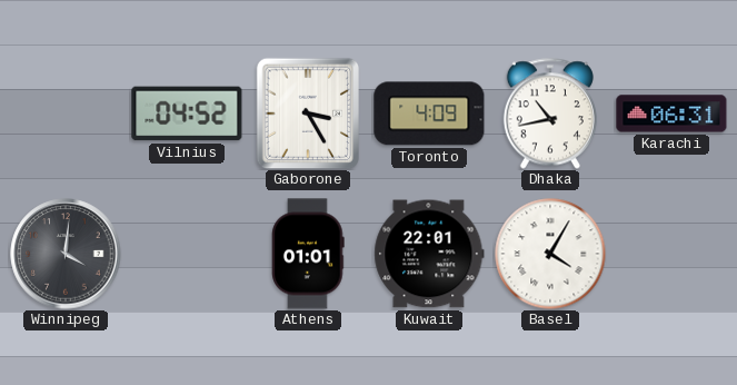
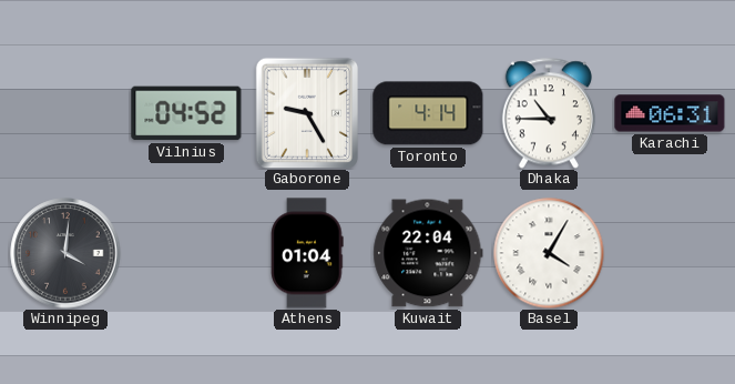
Gaborone: 3:25 -> 9:25
Toronto: 4:09 -> 4:14
Dhaka: 10:43 -> 10:45
Athens: 01:01 -> 01:04
Kuwait: 22:01 -> 22:04
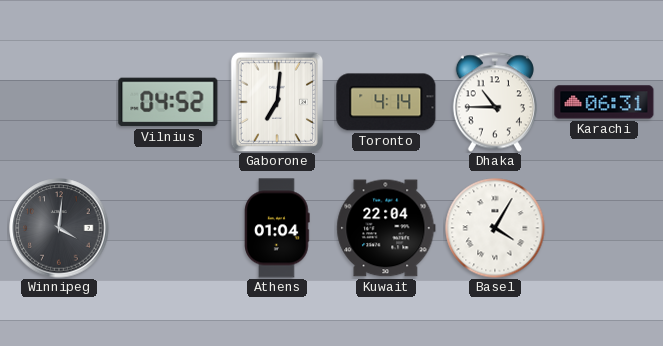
Gaborone: 9:25 -> 7:01
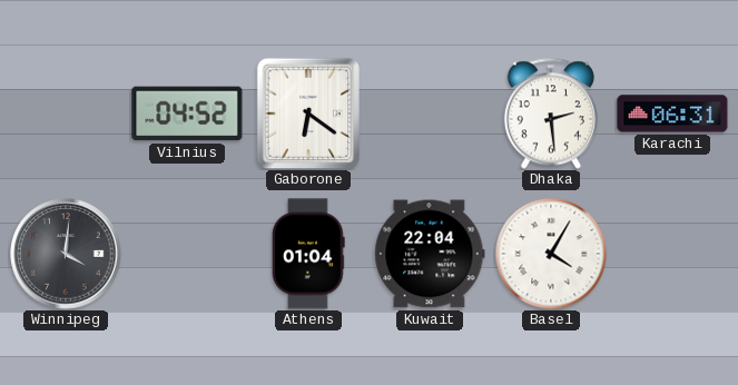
Gaborone: 7:01 -> 6:21
Toronto: 4:14 -> none
Dhaka: 10:45 -> 2:29
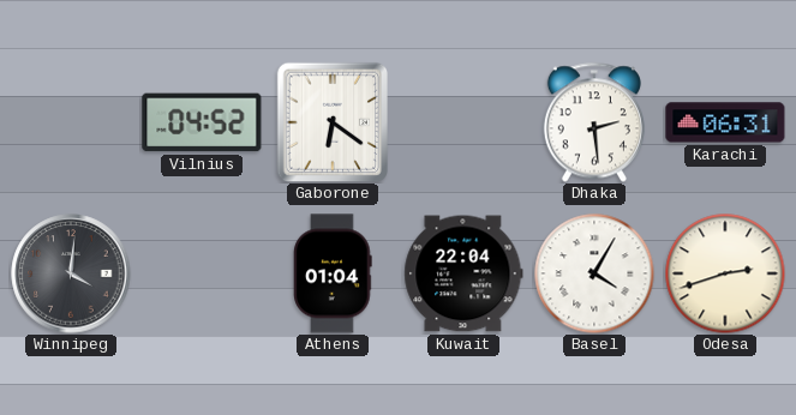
Odesa: none -> 2:42
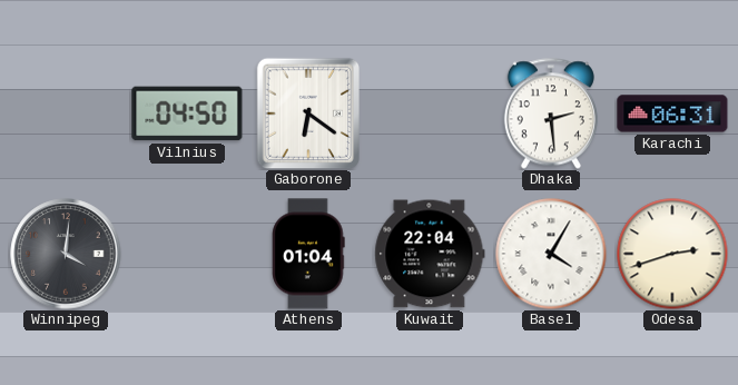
Vilnius: 04:52 -> 04:50
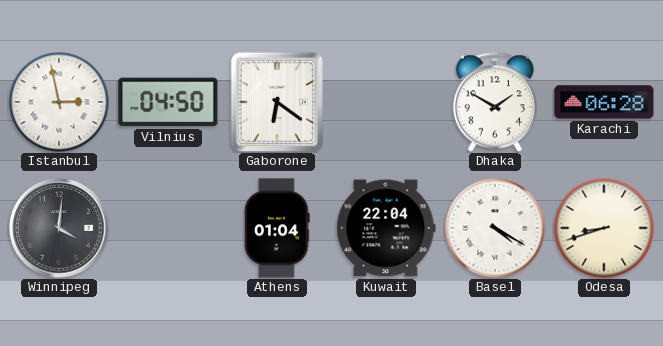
Istanbul: none -> 2:58
Dhaka: 2:29 -> 1:50
Karachi: 06:31 -> 06:28
Basel: 4:05 -> 4:20
Odesa: 2:42 -> 8:42
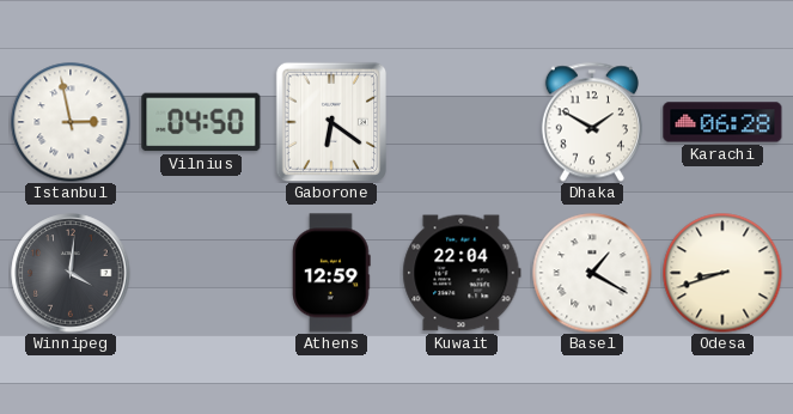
Athens: 01:04 -> 12:59
Basel: 4:20 -> 1:20
